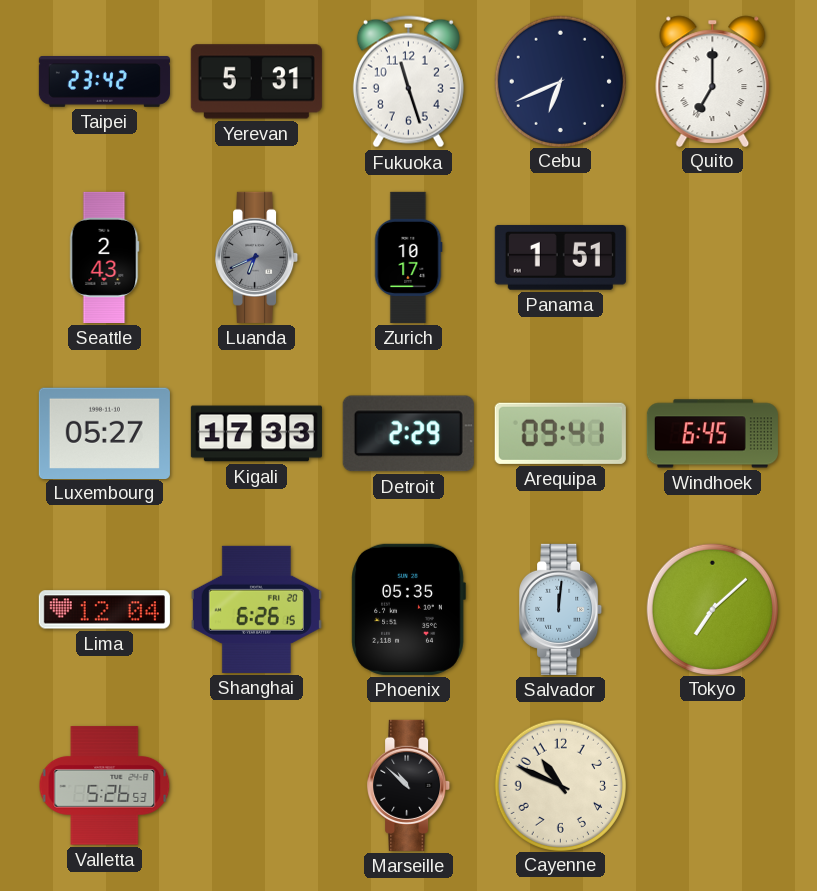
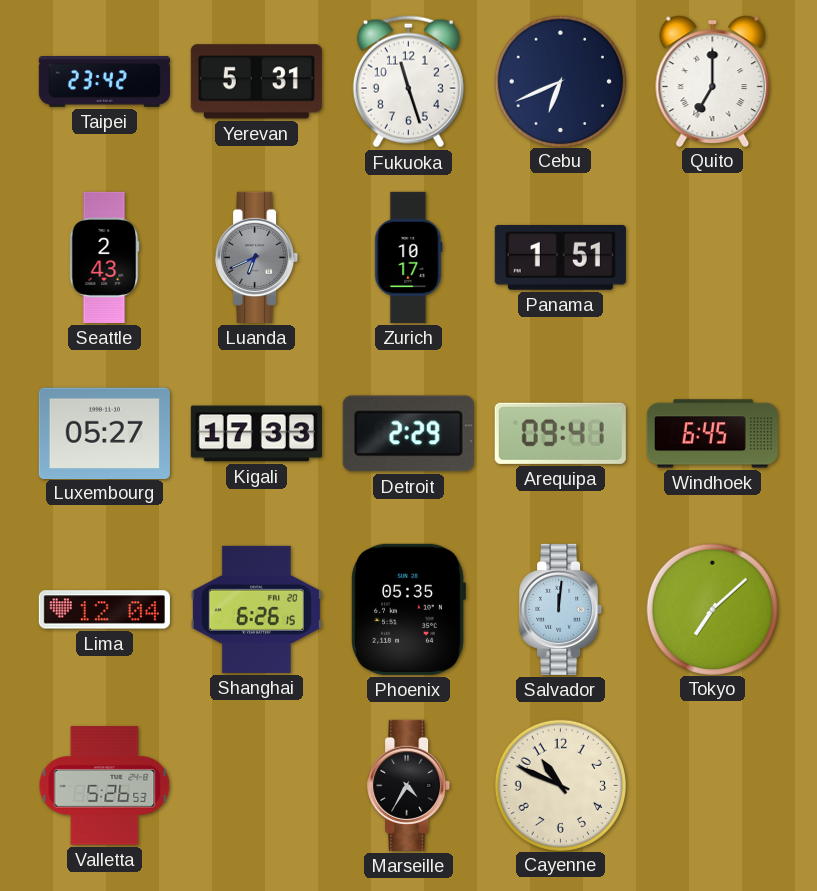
Marseille: 10:52 -> 4:35
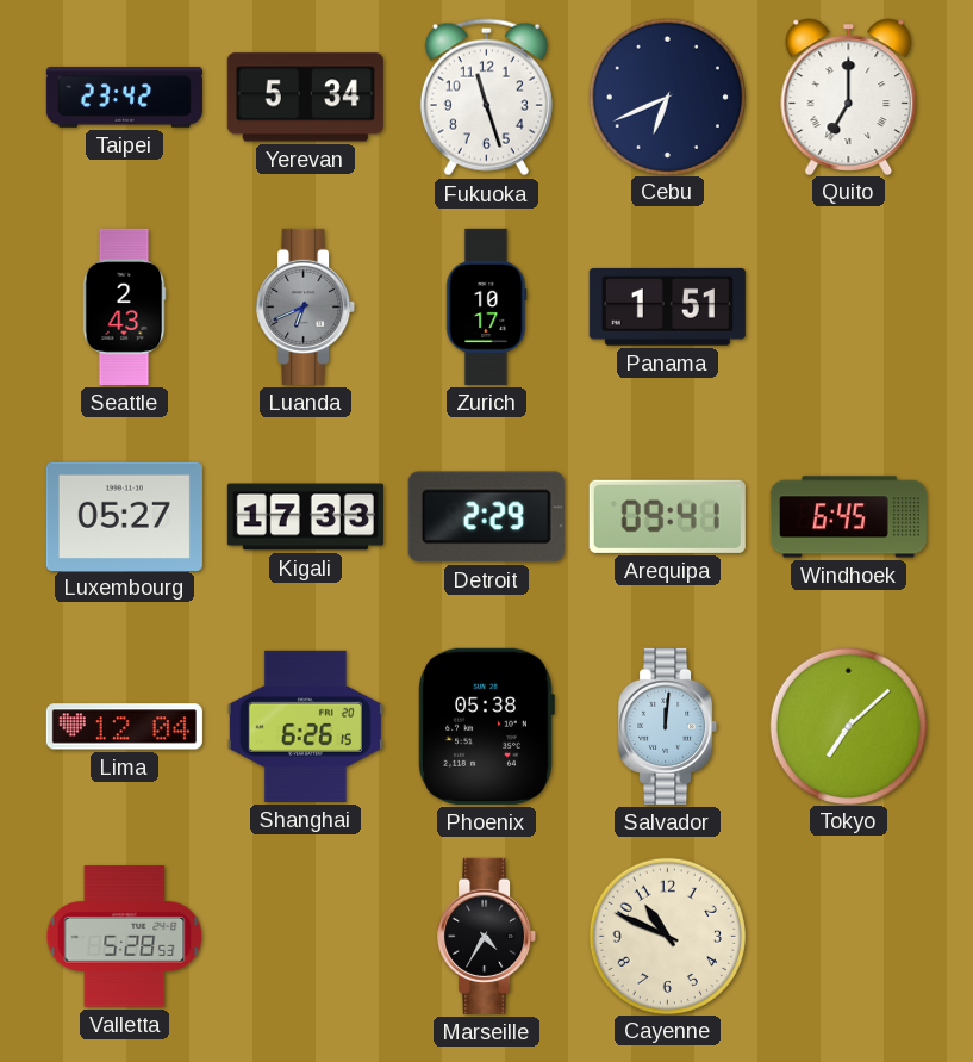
Yerevan: 5:31 -> 5:34
Phoenix: 05:35 -> 05:38
Valletta: 5:26 -> 5:28
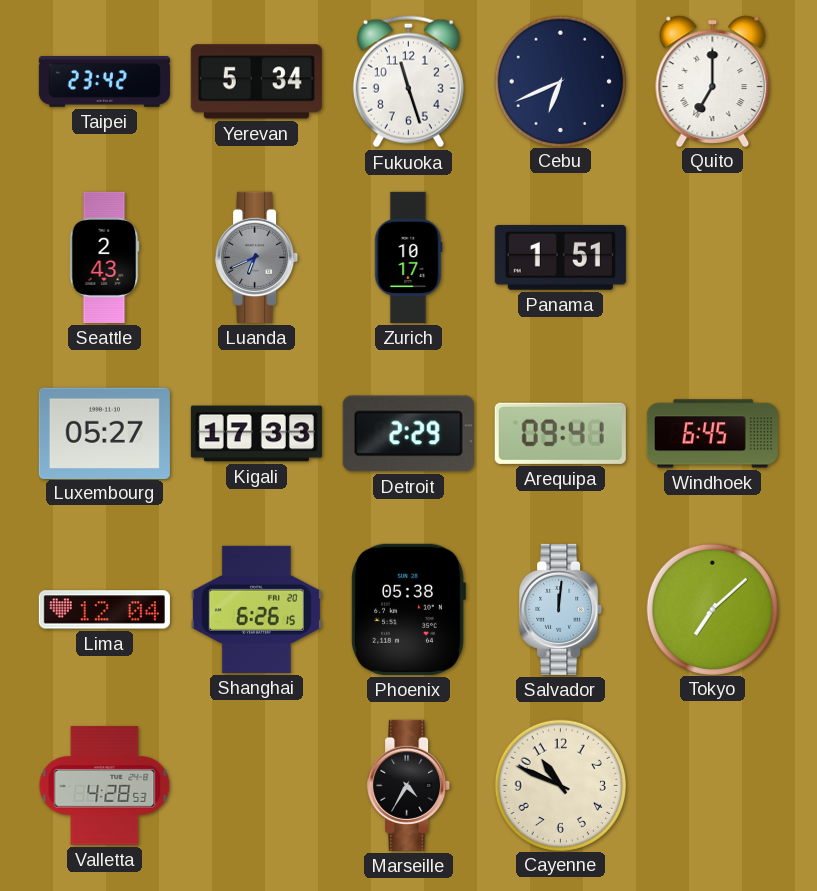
Valletta: 5:28 -> 4:28
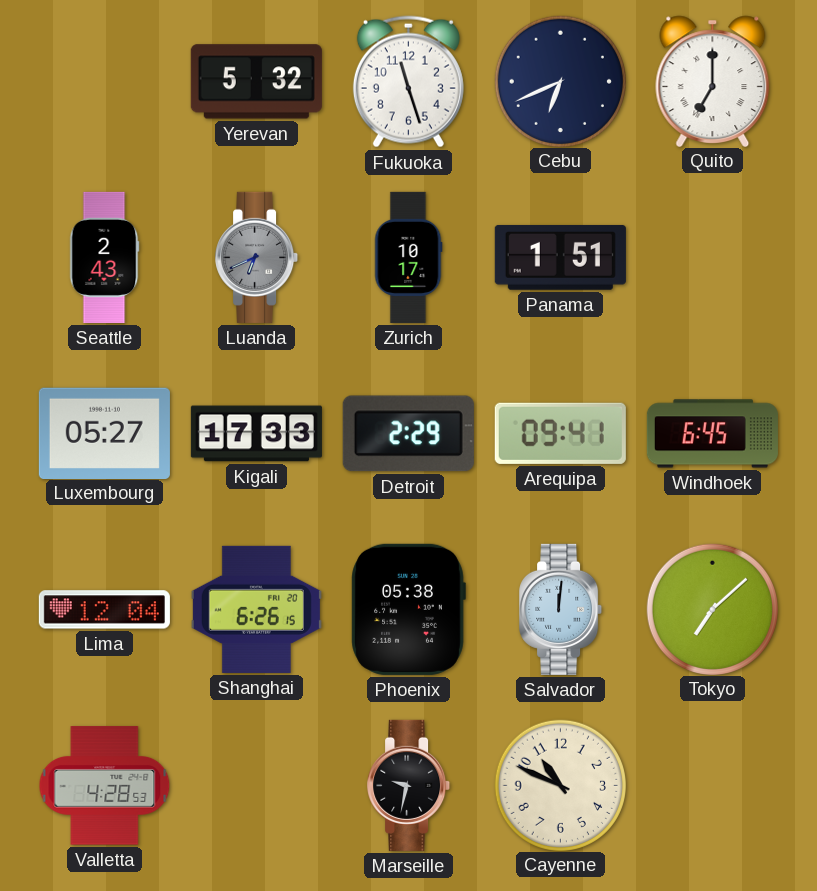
Taipei: 23:42 -> none
Yerevan: 5:34 -> 5:32
Marseille: 4:35 -> 9:32
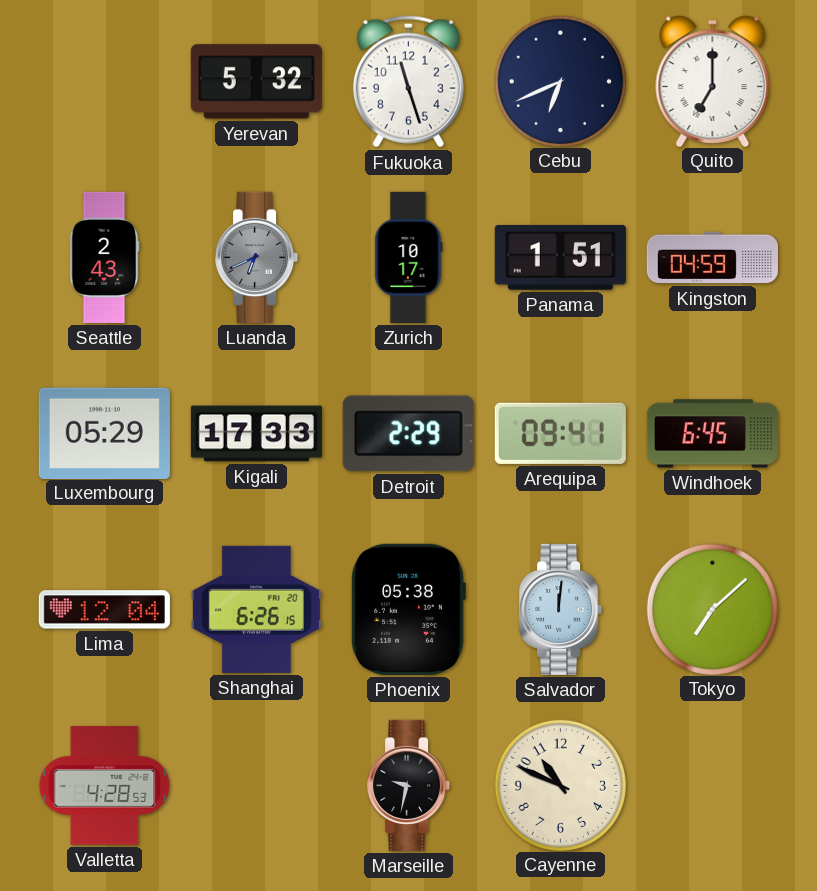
Kingston: none -> 04:59
Luxembourg: 05:27 -> 05:29
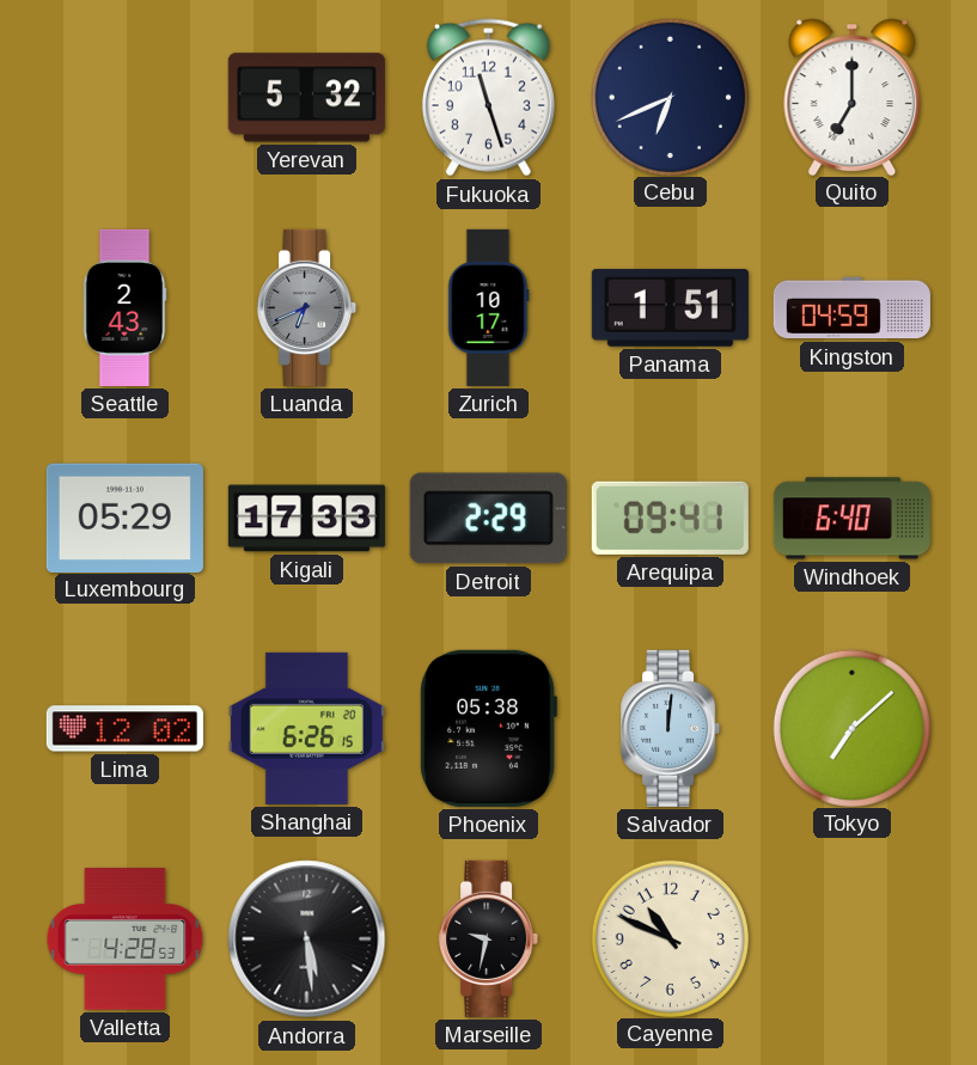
Windhoek: 6:45 -> 6:40
Lima: 12:04 -> 12:02
Andorra: none -> 5:29
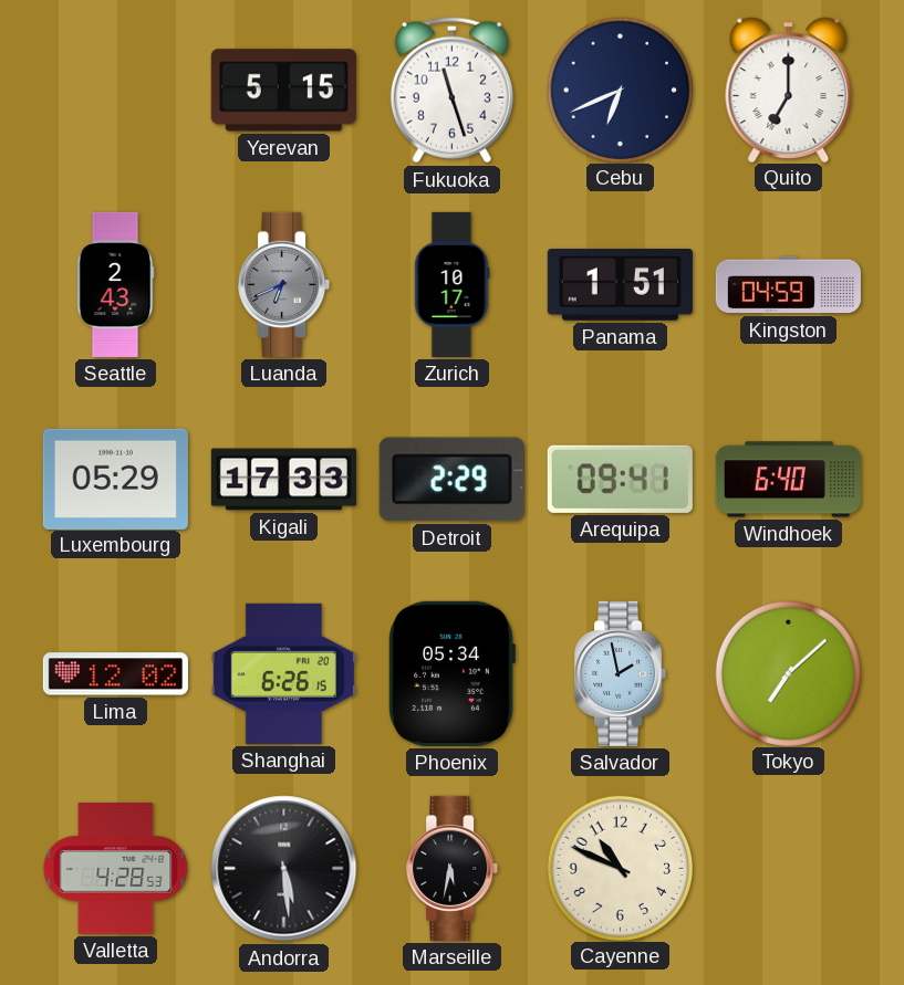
Yerevan: 5:32 -> 5:15
Phoenix: 05:38 -> 05:34
Salvador: 12:01 -> 1:58
Marseille: 9:32 -> 5:32
